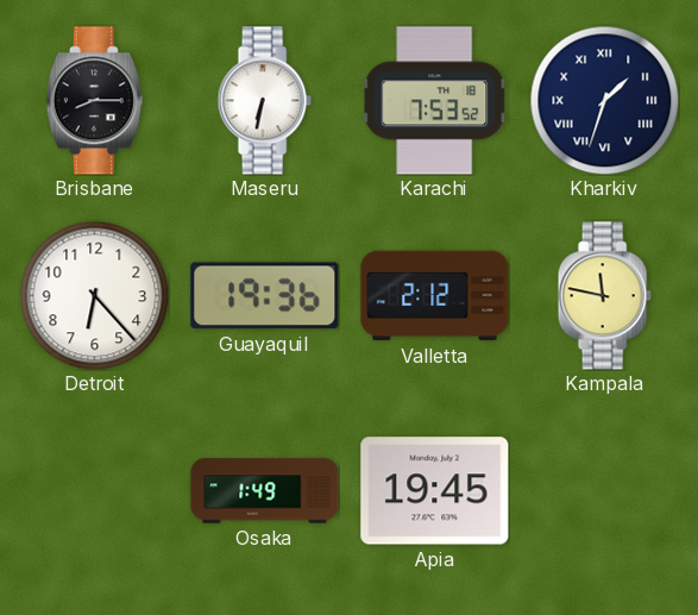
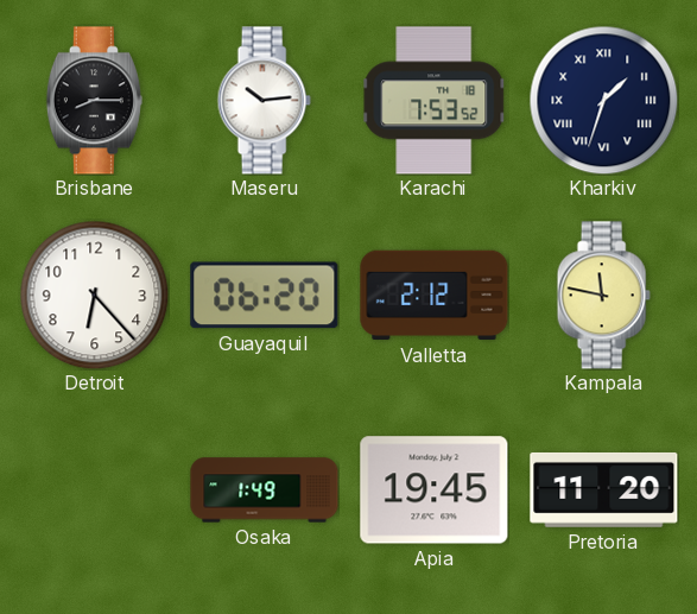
Maseru: 6:32 -> 10:14
Guayaquil: 19:36 -> 06:20
Pretoria: none -> 11:20
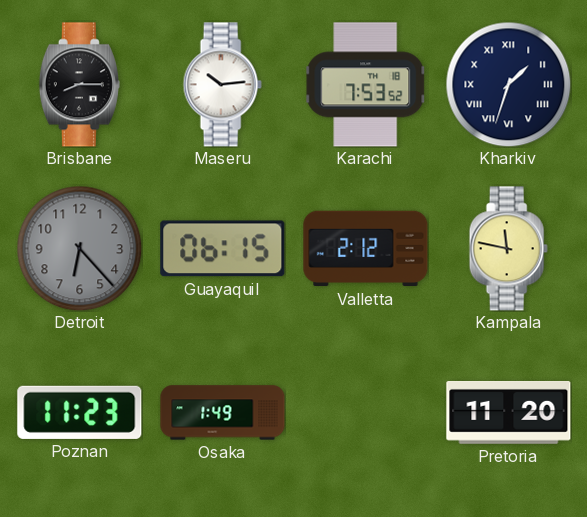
Detroit dial: white -> grey
Guayaquil: 06:20 -> 06:15
Poznan: none -> 11:23
Apia: 19:45 -> none
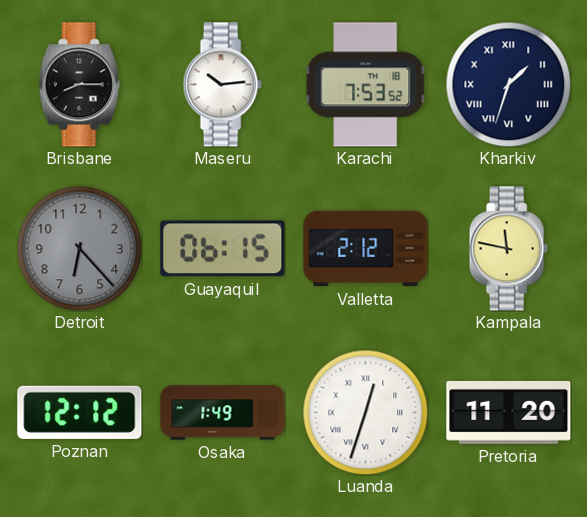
Poznan: 11:23 -> 12:12
Luanda: none -> 12:33
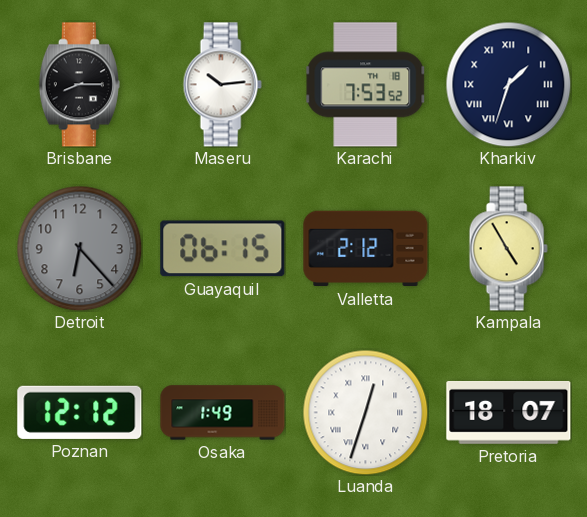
Kampala: 11:47 -> 4:55
Pretoria: 11:20 -> 18:07
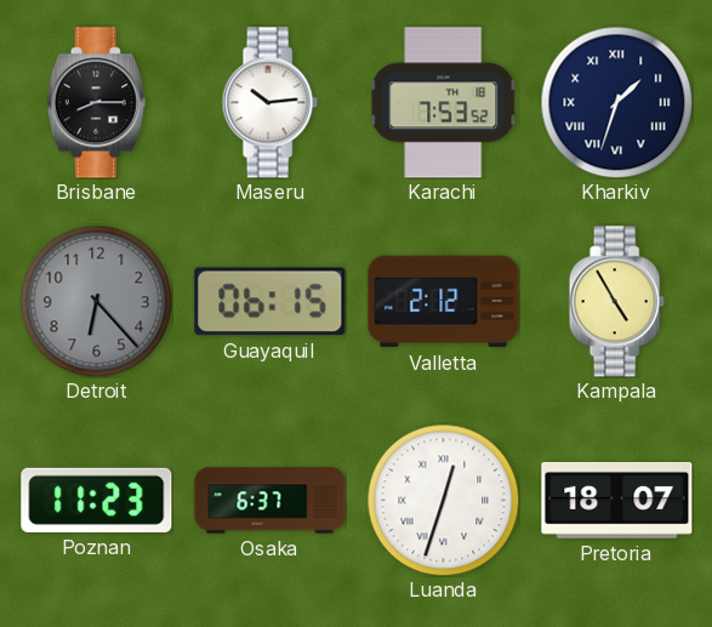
Poznan: 12:12 -> 11:23
Osaka: 1:49 -> 6:37
